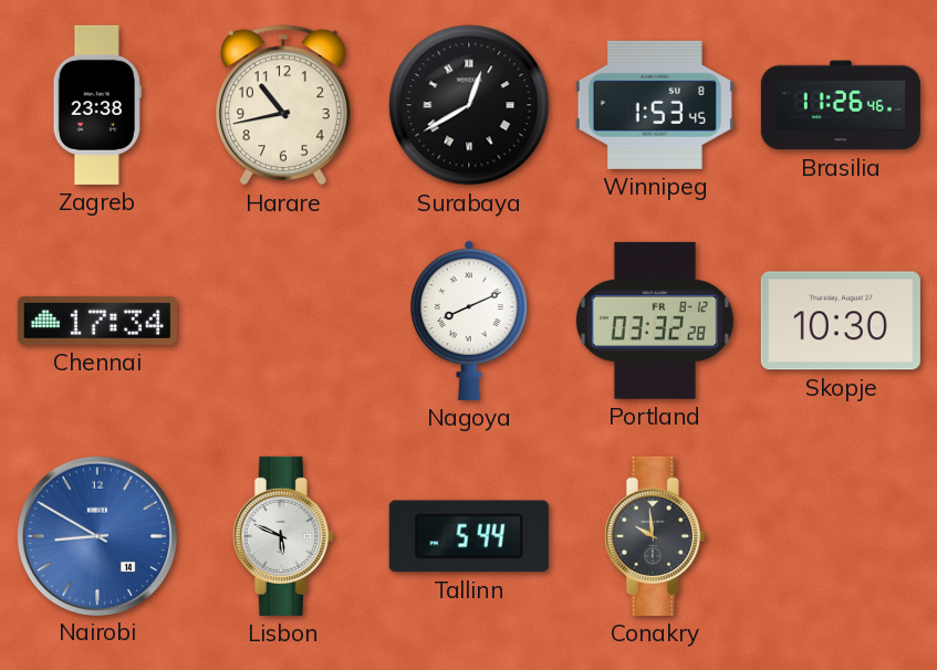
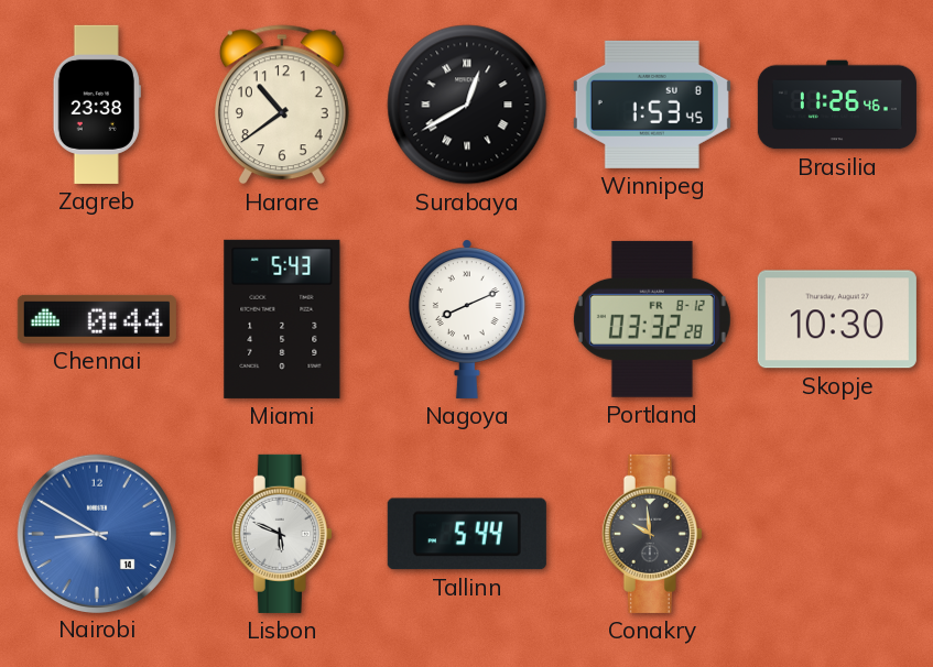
Harare: 10:43 -> 10:39
Chennai: 17:34 -> 0:44
Miami: none -> 5:43
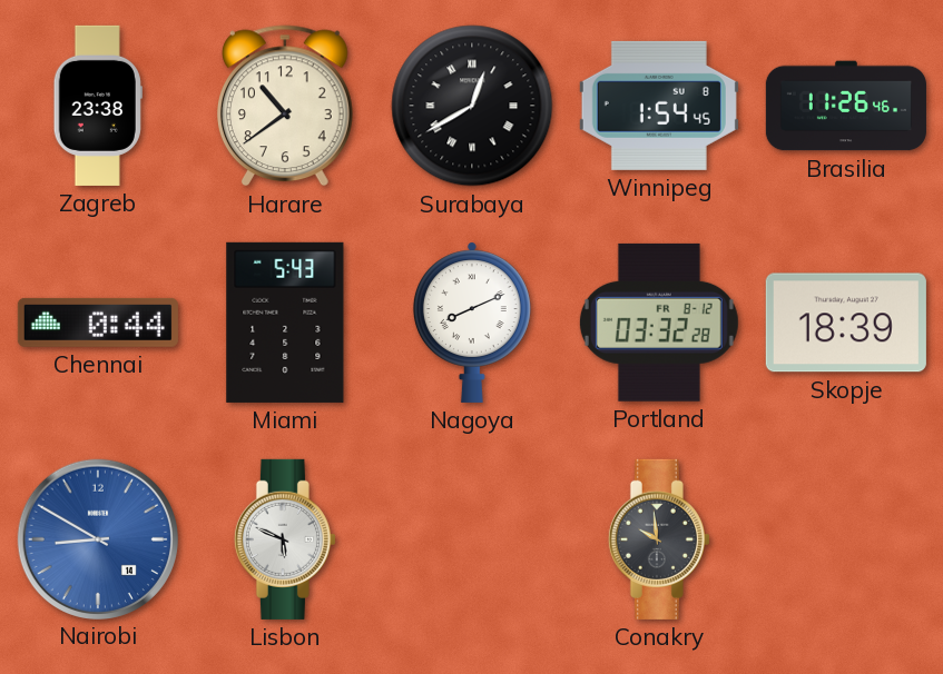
Winnipeg: 1:53 -> 1:54
Skopje: 10:30 -> 18:39
Tallinn: 5:44 -> none
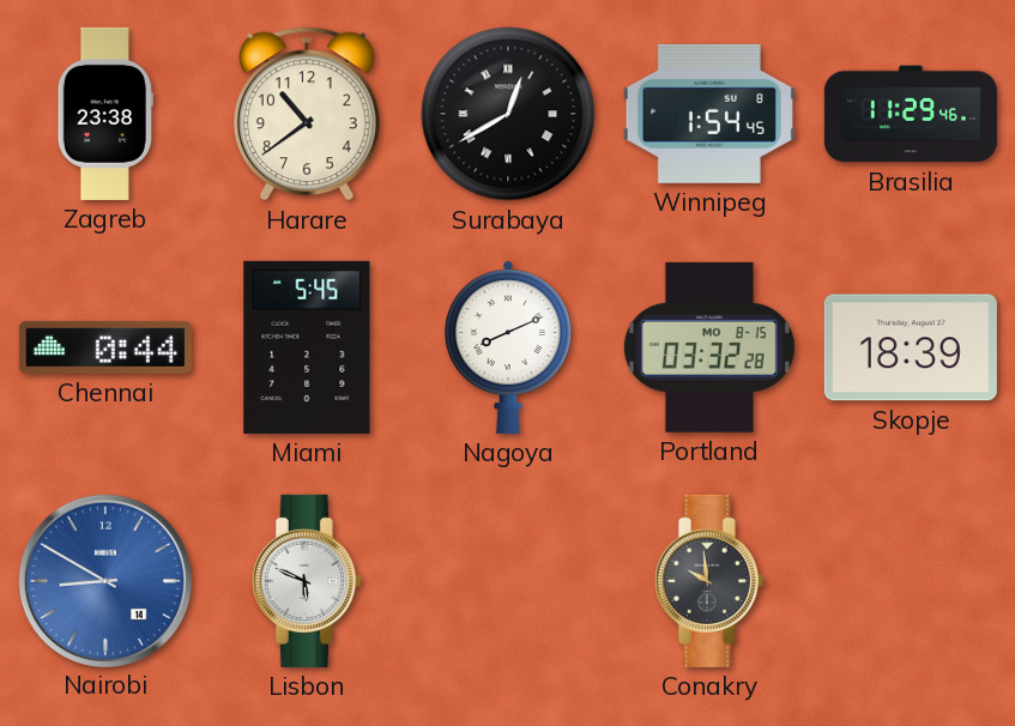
Brasilia: 11:26 -> 11:29
Miami: 5:43 -> 5:45
Portland date: FR 8-12 -> MO 8-15
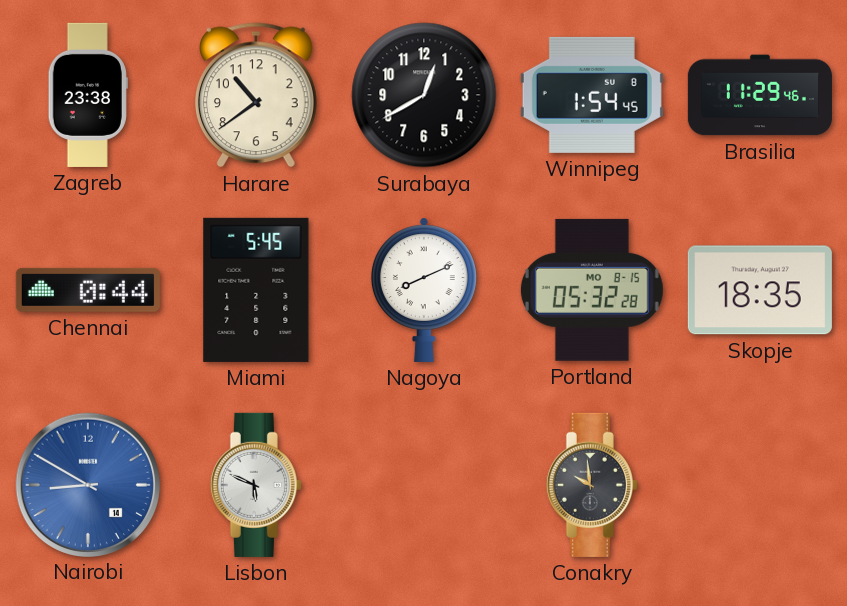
Surabaya numerals: Roman -> Arabic
Portland: 03:32 -> 05:32
Skopje: 18:39 -> 18:35
